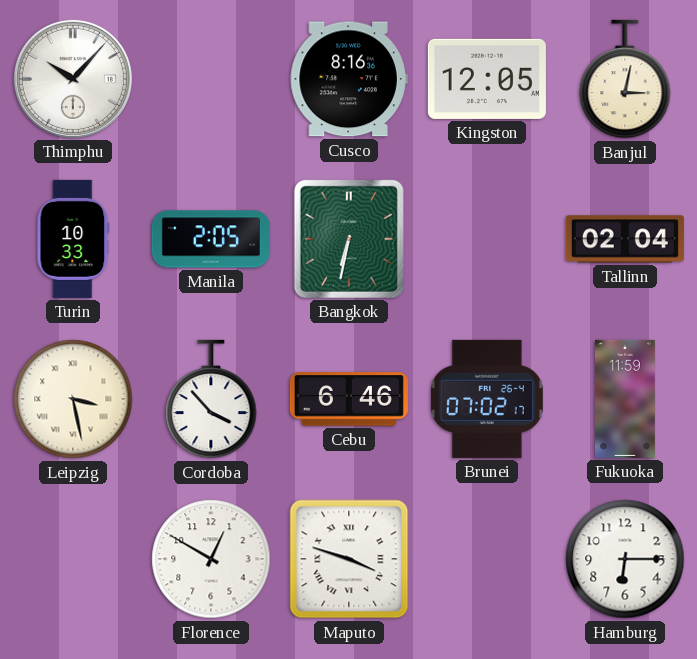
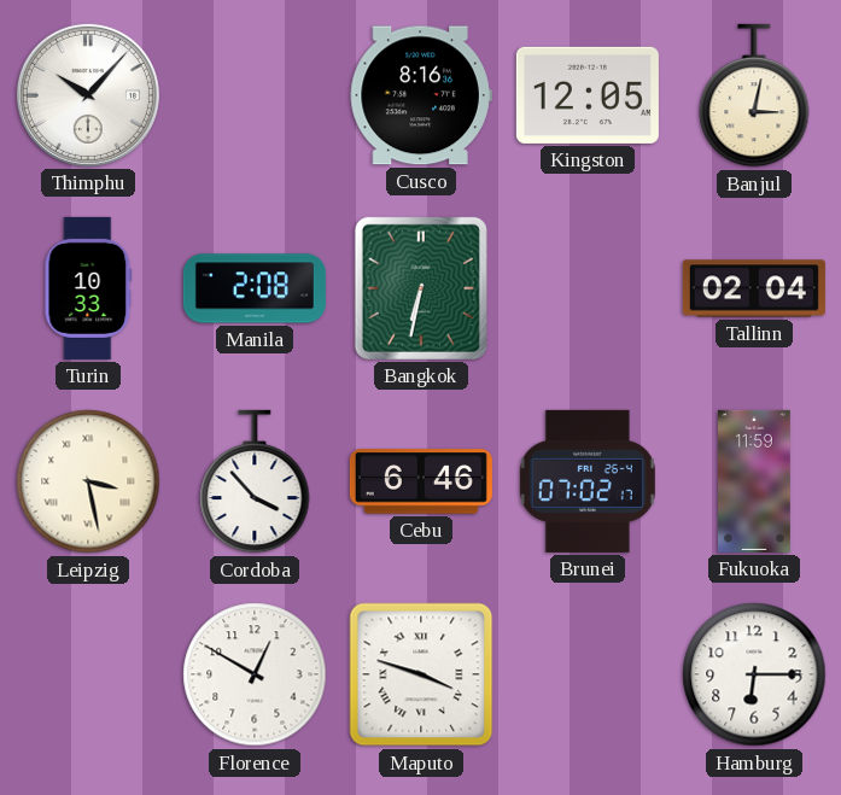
Manila: 2:05 -> 2:08
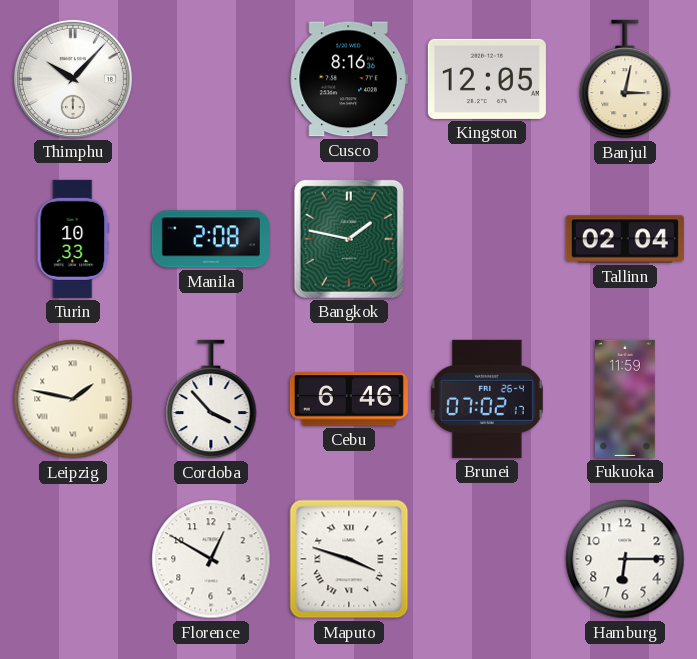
Bangkok: 6:32 -> 1:47
Leipzig: 3:28 -> 1:47
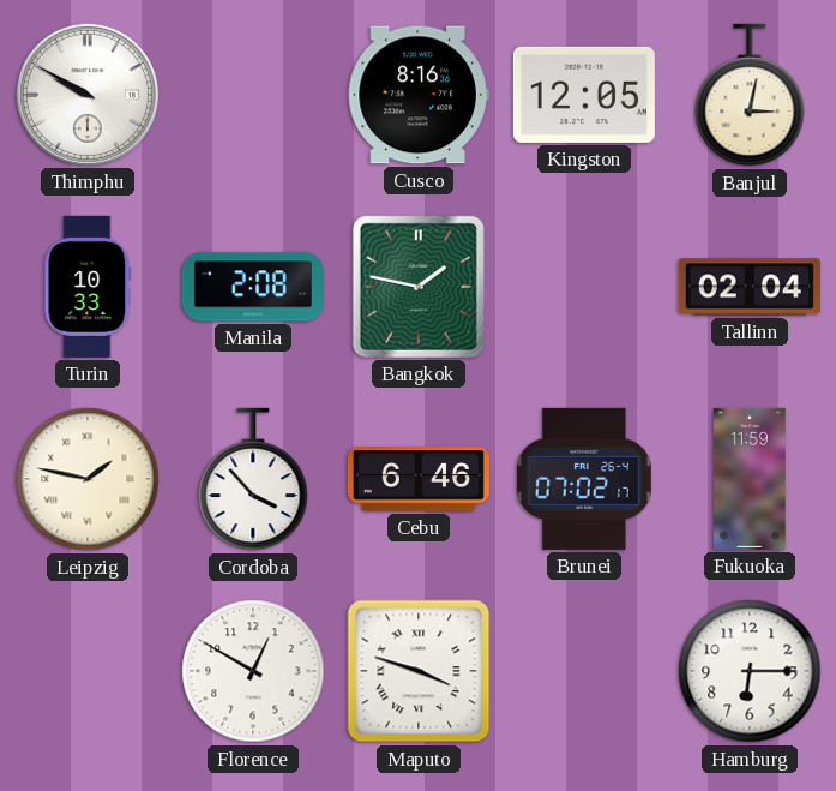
Thimphu: 10:07 -> 9:50
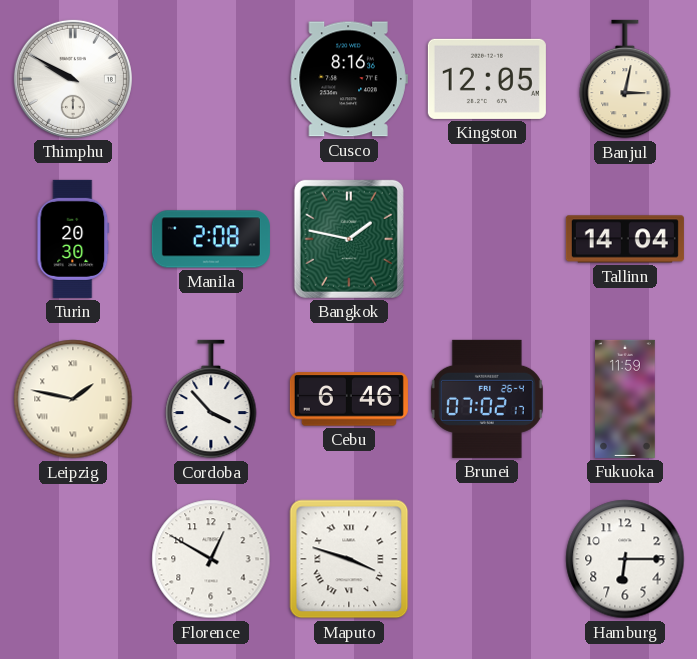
Turin: 10:33 -> 20:30
Tallinn: 02:04 -> 14:04
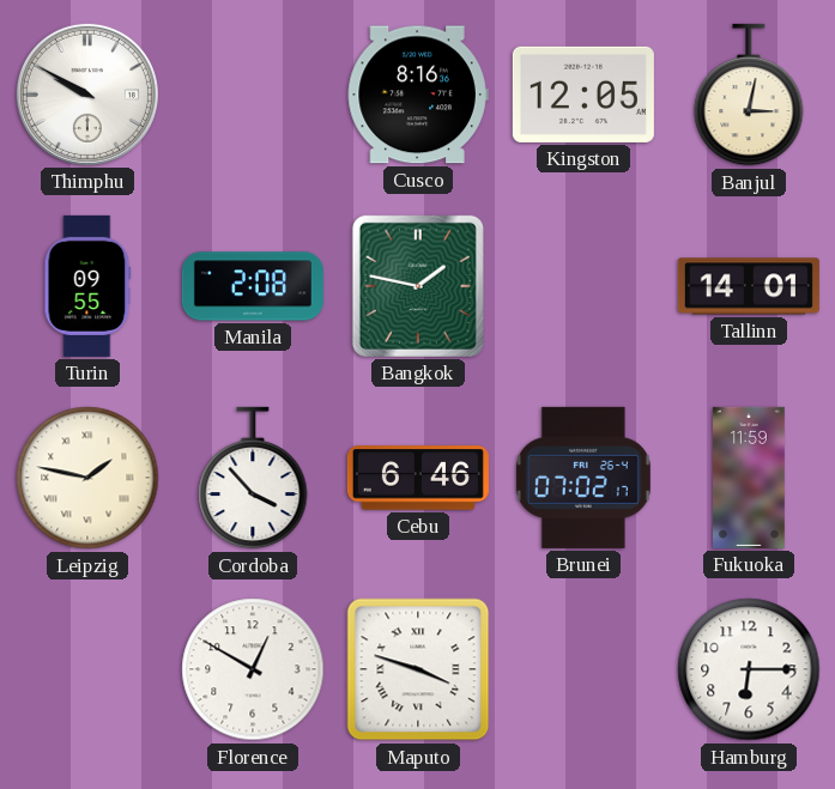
Turin: 20:30 -> 09:55
Tallinn: 14:04 -> 14:01
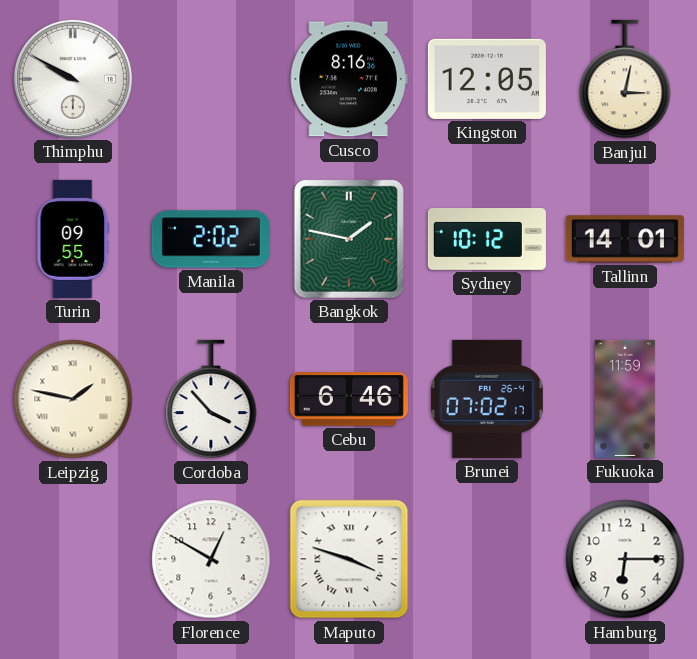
Manila: 2:08 -> 2:02
Sydney: none -> 10:12
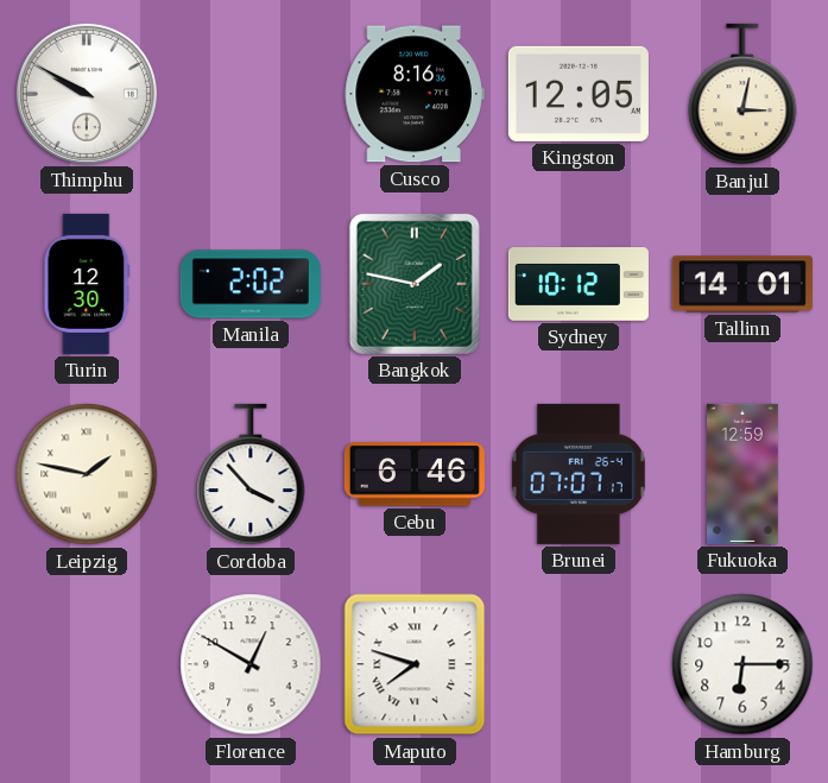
Turin: 09:55 -> 12:30
Brunei: 07:02 -> 07:07
Fukuoka: 11:59 -> 12:59
Maputo: 3:48 -> 7:48
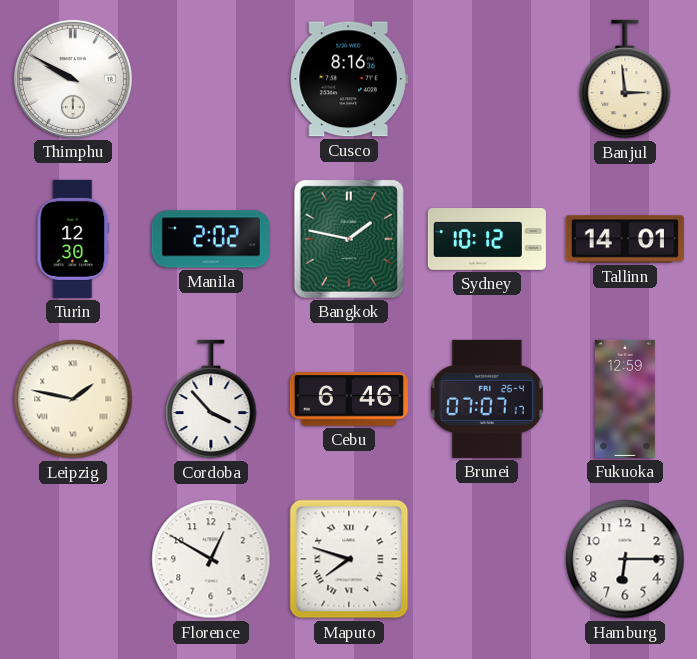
Kingston: 12:05 -> none
Banjul: 3:02 -> 2:59
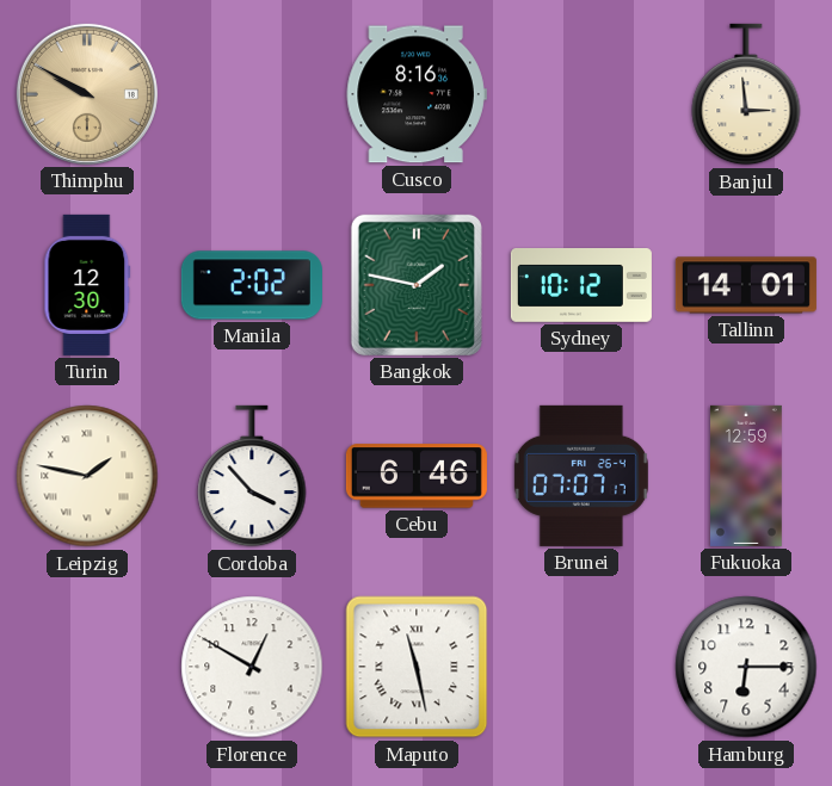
Thimphu dial: white -> champagne
Maputo: 7:48 -> 11:28
